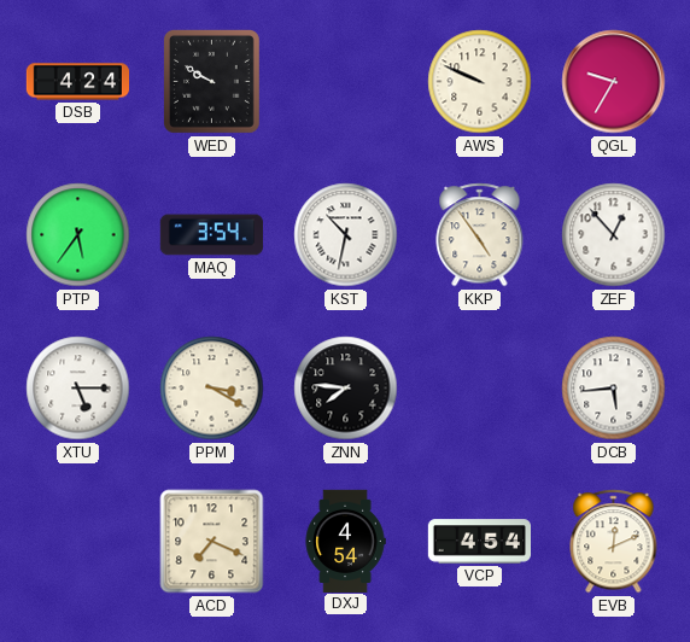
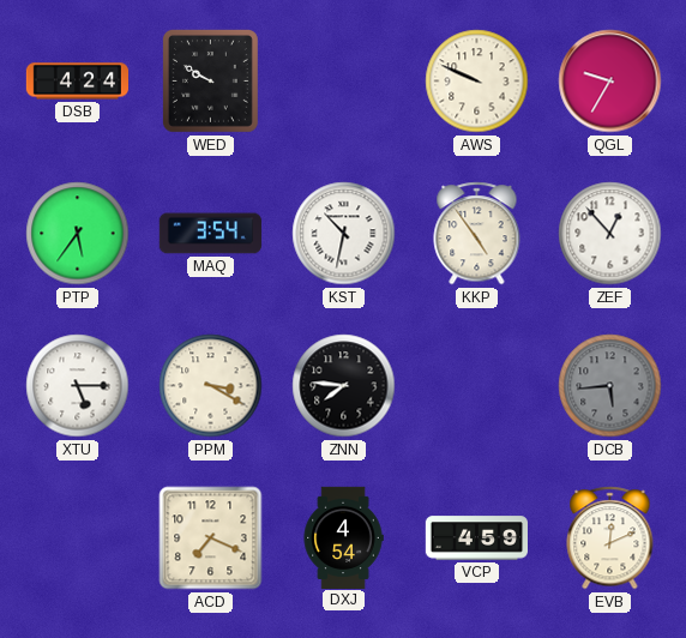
DCB dial: white -> grey
VCP: 4:54 -> 4:59
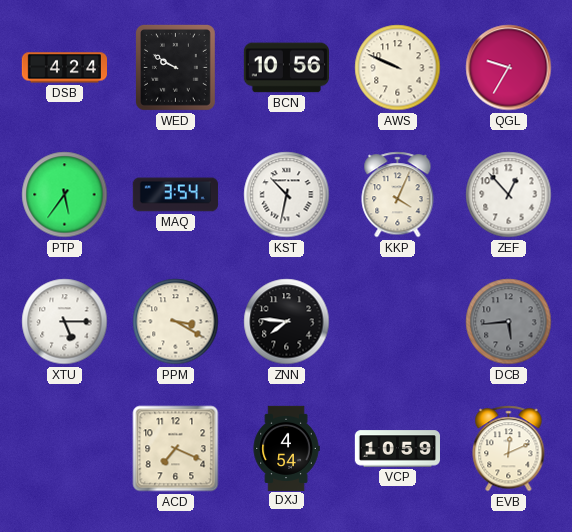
BCN: none -> 10:56
KKP: 4:54 -> 4:04
VCP: 4:59 -> 10:59
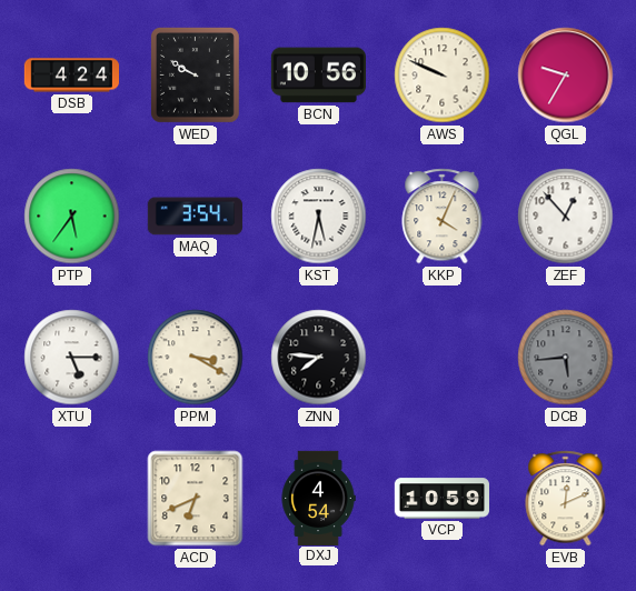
KST: 10:32 -> 5:32
ACD: 7:19 -> 6:41
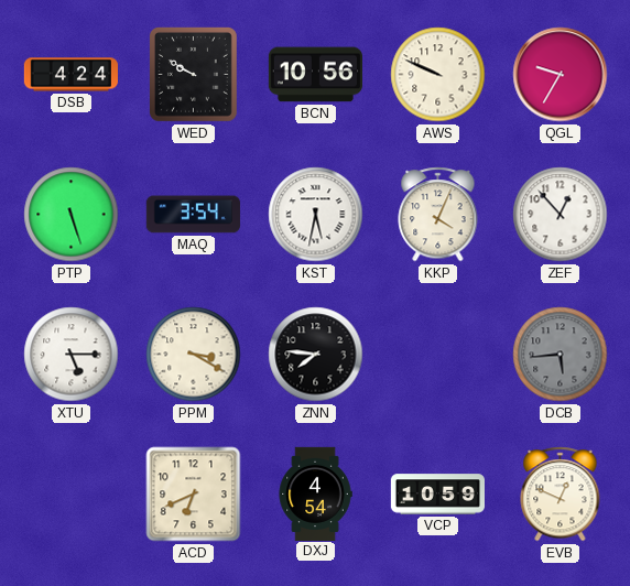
PTP: 5:36 -> 5:27
EVB: 12:11 -> 12:49
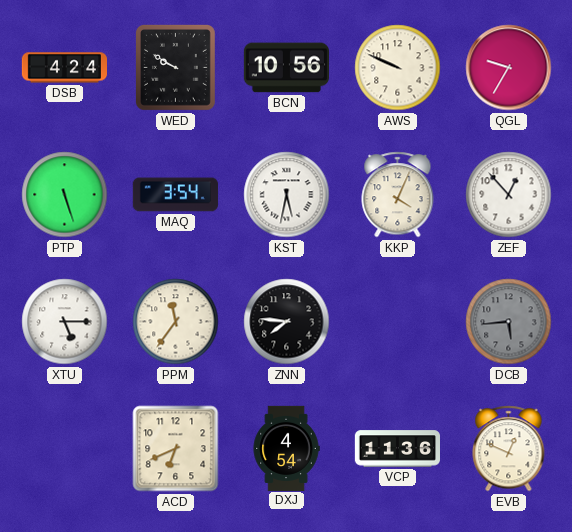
PPM: 3:20 -> 11:36
VCP: 10:59 -> 11:36
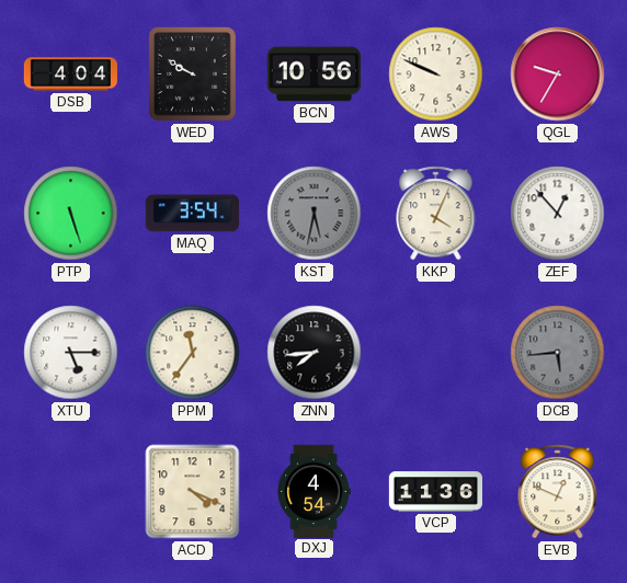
DSB: 4:24 -> 4:04
KST dial: white -> grey
ZNN: 7:46 -> 7:44
ACD: 6:41 -> 4:19
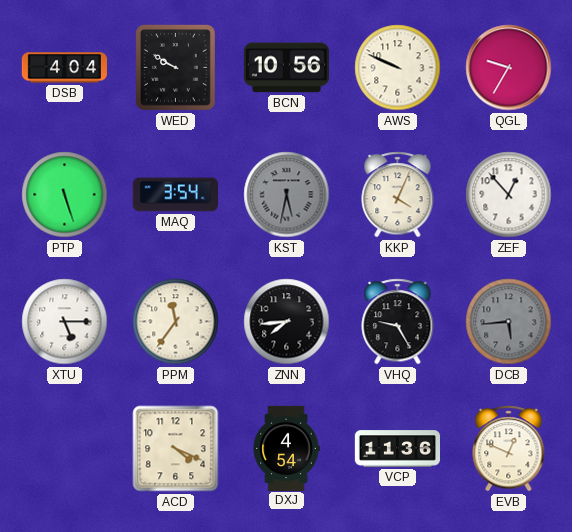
VHQ: none -> 9:25
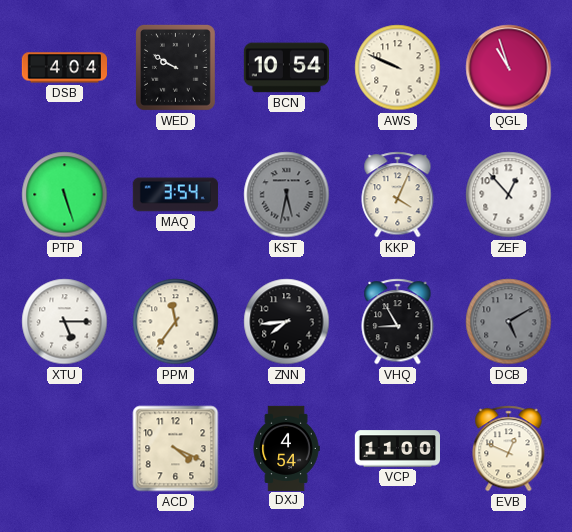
BCN: 10:56 -> 10:54
QGL: 9:35 -> 10:57
VHQ: 9:25 -> 8:55
DCB: 5:44 -> 5:10
VCP: 11:36 -> 11:00
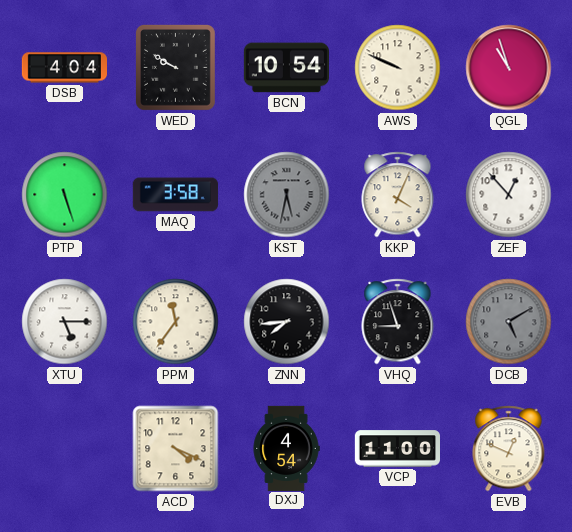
MAQ: 3:54 -> 3:58
VHQ: 8:55 -> 8:57
